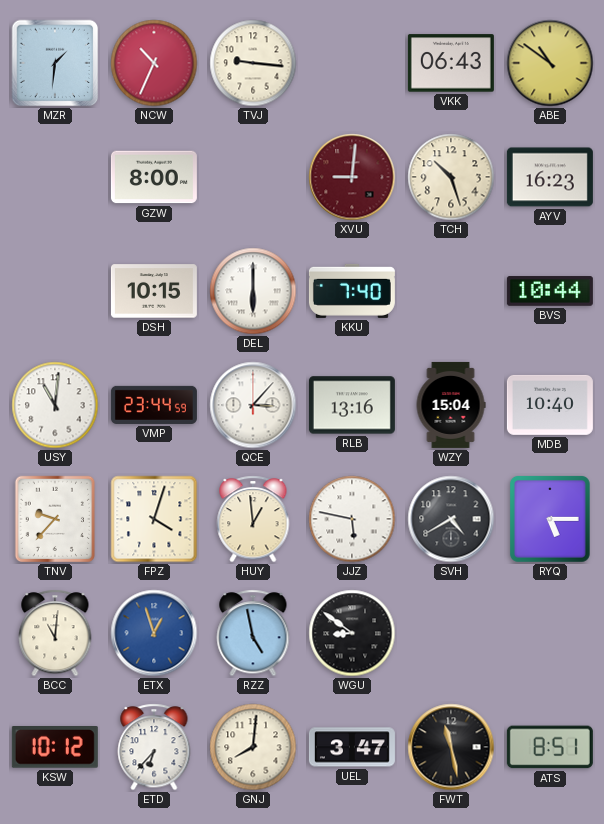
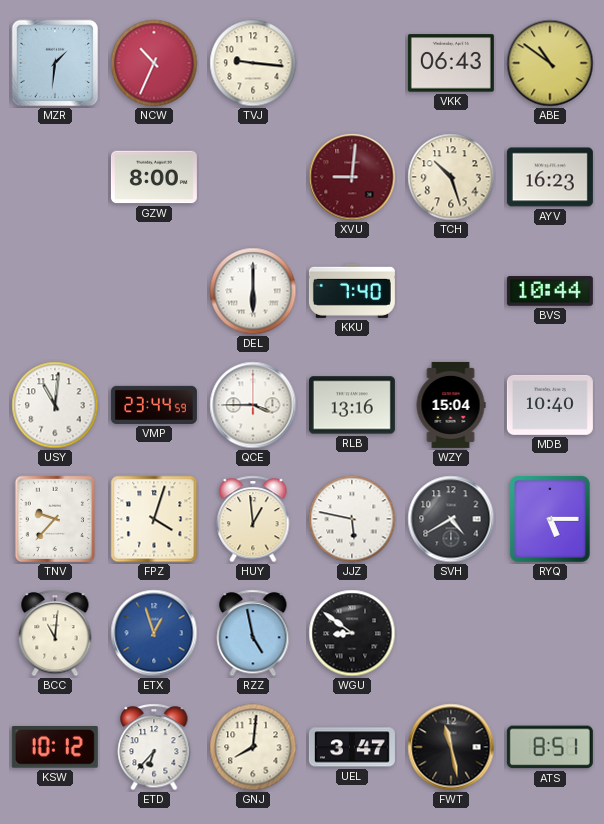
DSH: 10:15 -> none
QCE: 3:07 -> 3:45
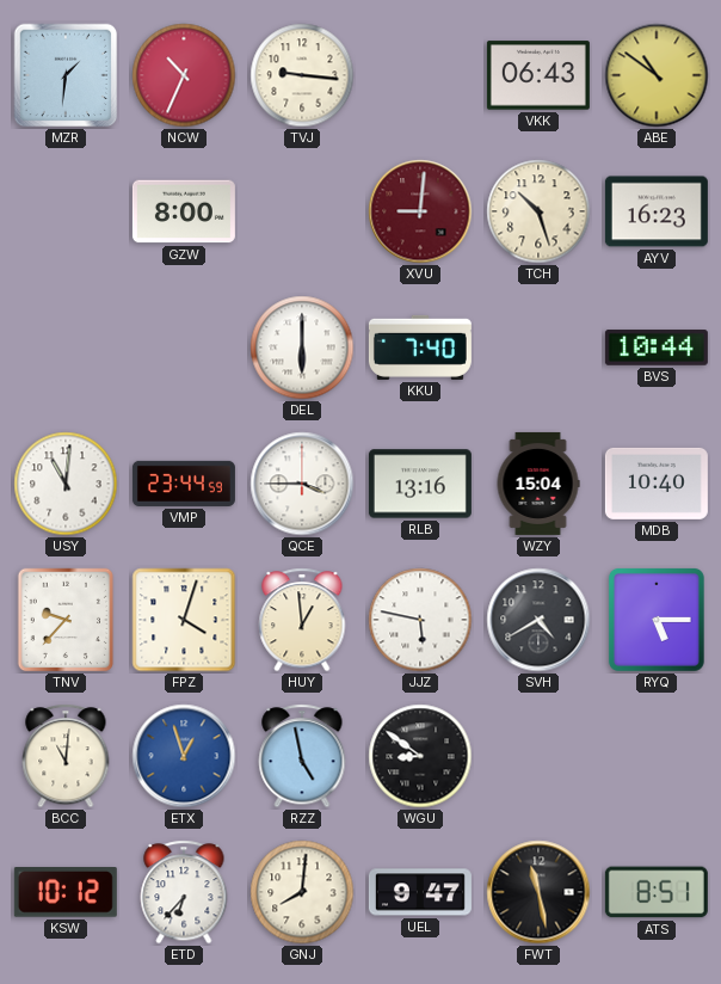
UEL: 3:47 -> 9:47
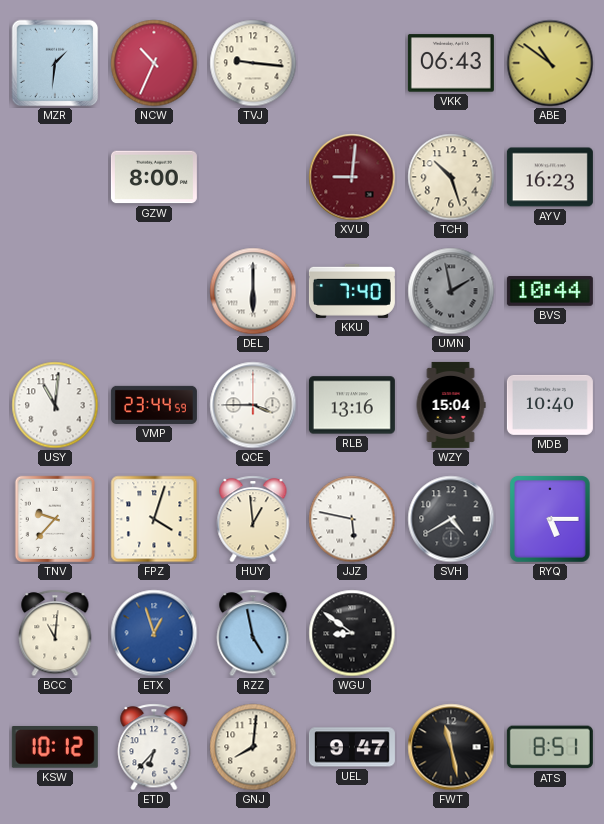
UMN: none -> 1:58
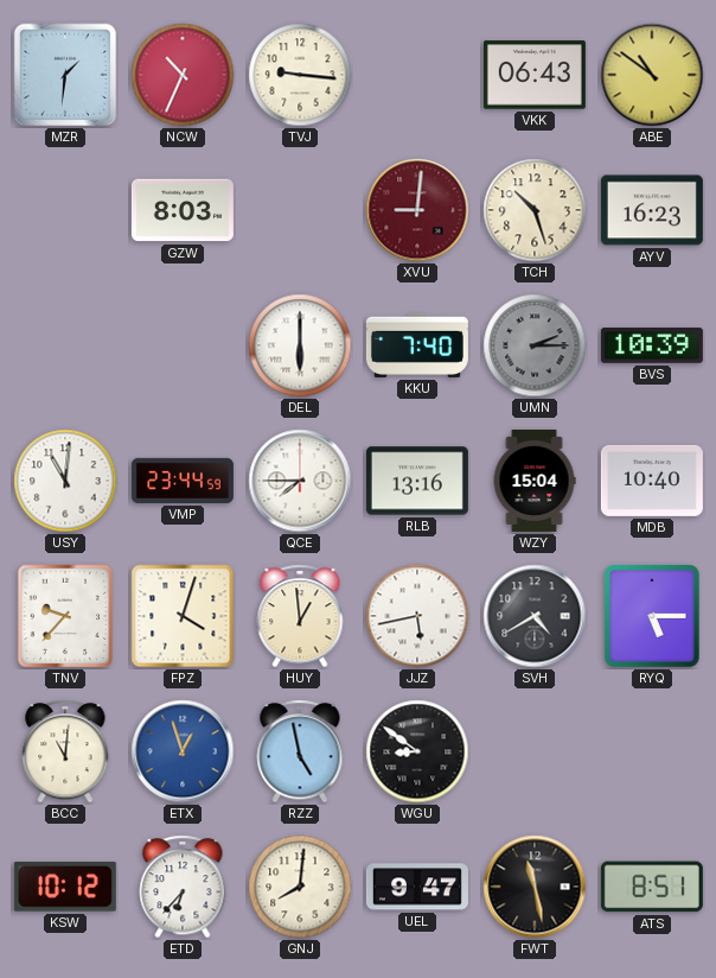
GZW: 8:00 -> 8:03
UMN: 1:58 -> 2:15
BVS: 10:44 -> 10:39
QCE: 3:45 -> 7:45
JJZ: 5:47 -> 5:43
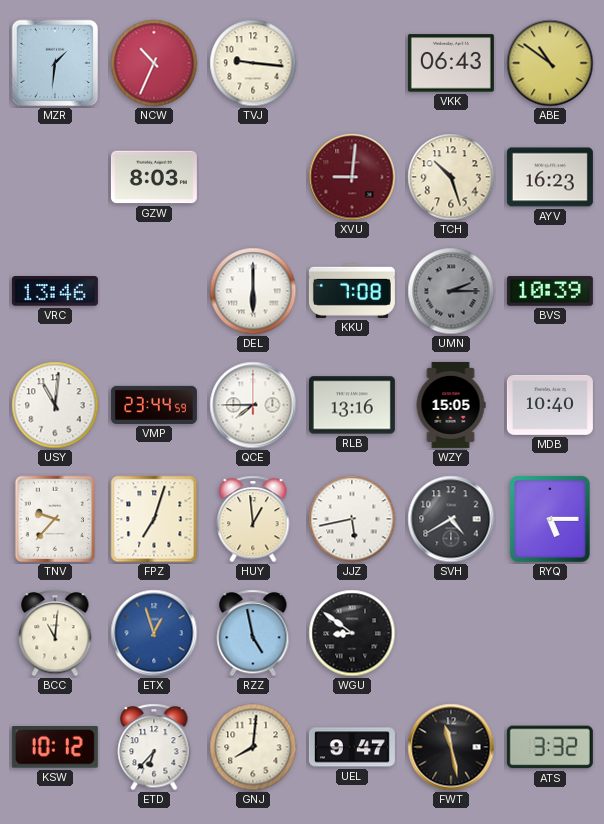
VRC: none -> 13:46
KKU: 7:40 -> 7:08
WZY: 15:04 -> 15:05
FPZ: 4:03 -> 7:03
ATS: 8:51 -> 3:32
